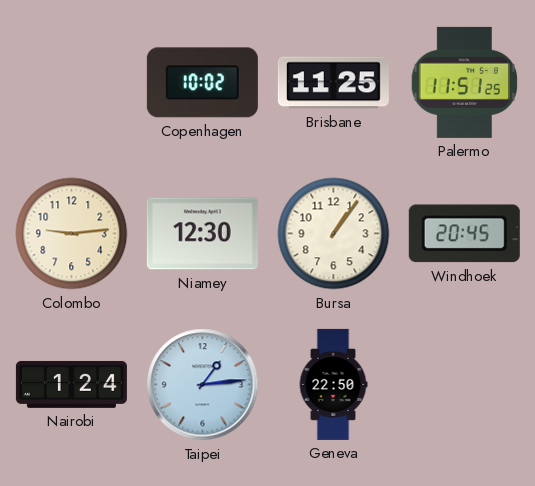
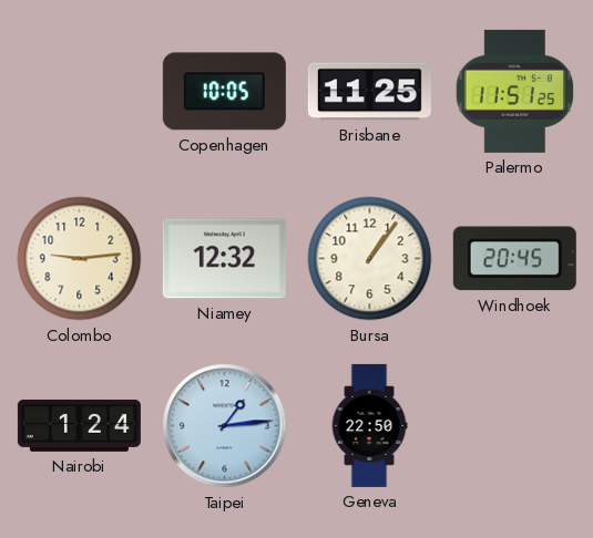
Copenhagen: 10:02 -> 10:05
Niamey: 12:30 -> 12:32
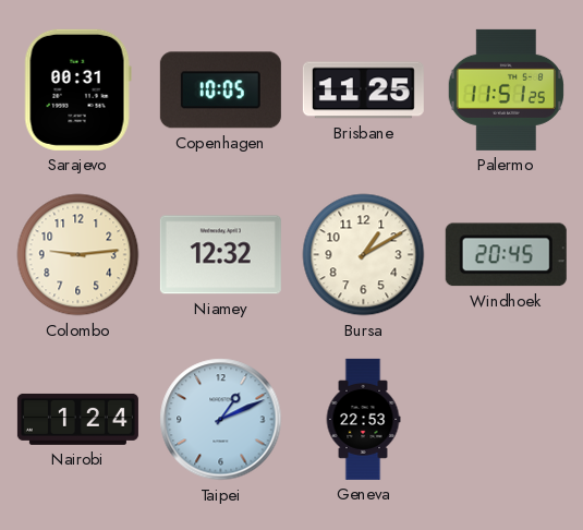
Sarajevo: none -> 00:31
Bursa: 1:06 -> 1:10
Taipei: 1:14 -> 1:11
Geneva: 22:50 -> 22:53
